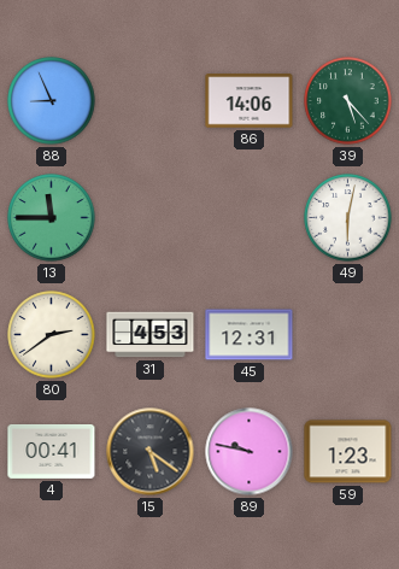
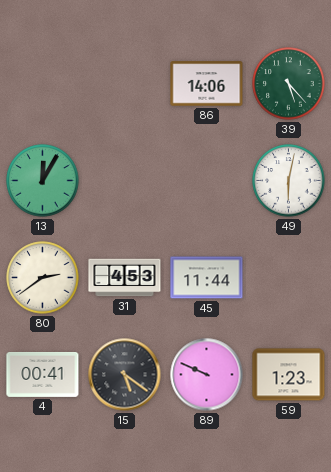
88: 8:56 -> none
13: 11:45 -> 12:05
45: 12:31 -> 11:44
89: 9:47 -> 9:49
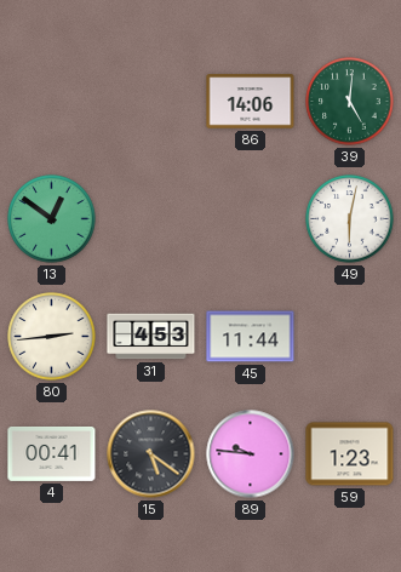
39: 5:23 -> 5:01
13: 12:05 -> 12:51
80: 2:39 -> 2:44
89: 9:49 -> 9:46
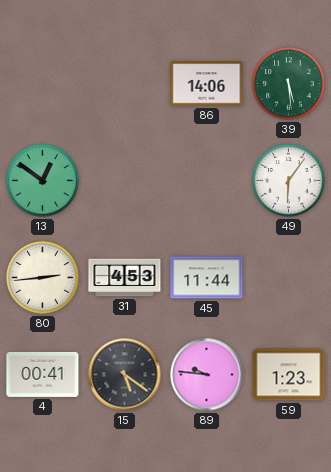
39: 5:01 -> 5:29
49: 6:02 -> 6:06
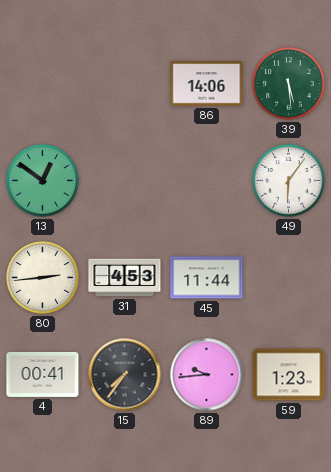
15: 5:21 -> 7:36
89: 9:46 -> 9:44
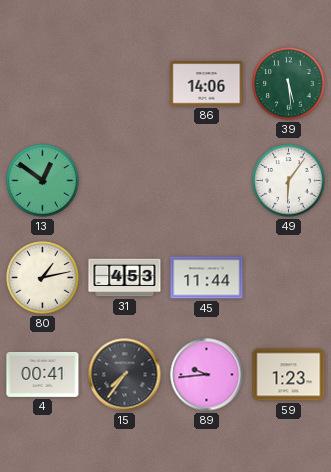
80: 2:44 -> 1:13
